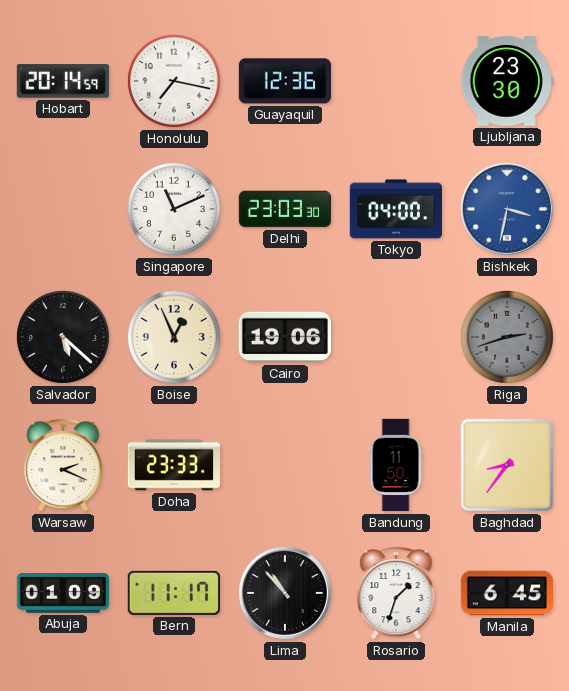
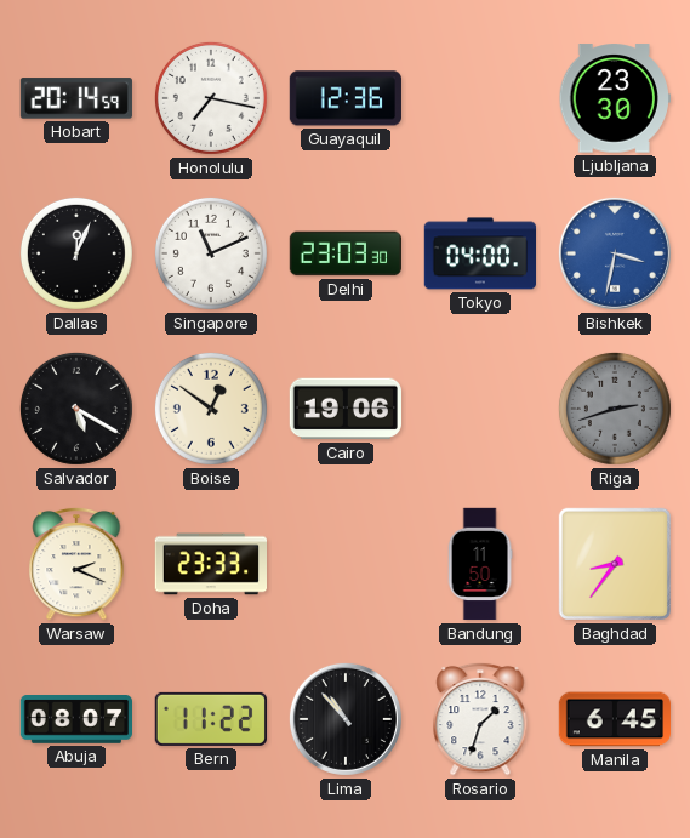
Dallas: none -> 12:04
Salvador: 5:22 -> 5:20
Boise: 12:56 -> 12:51
Abuja: 01:09 -> 08:07
Bern: 11:17 -> 11:22
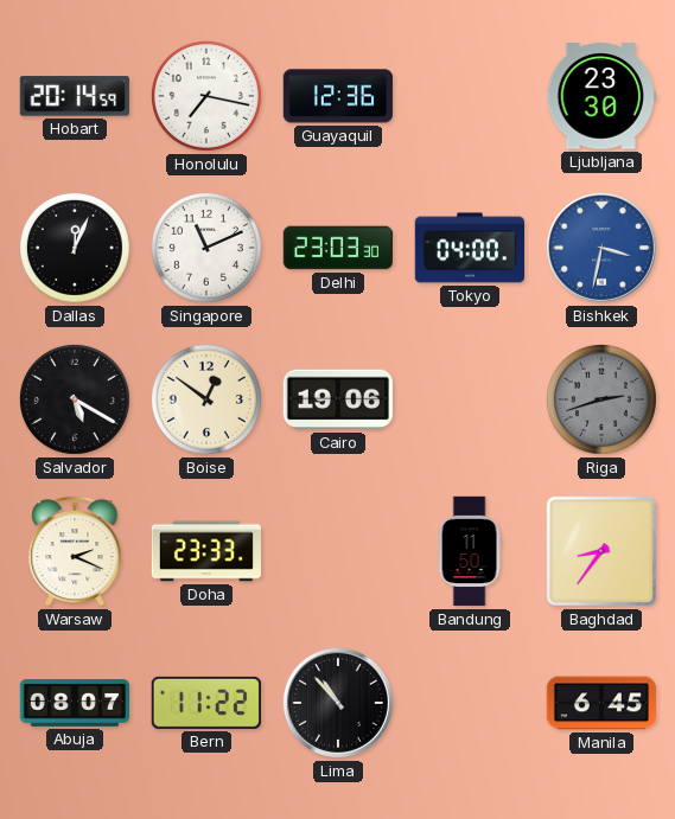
Rosario: 1:33 -> none
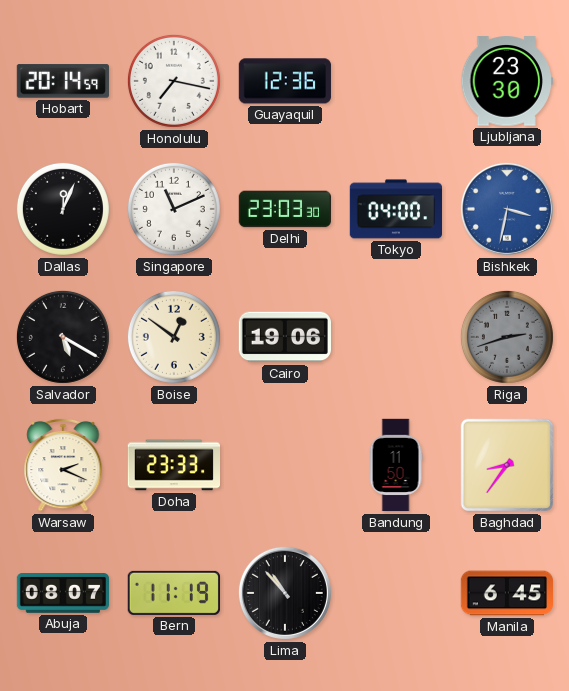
Bern: 11:22 -> 11:19
